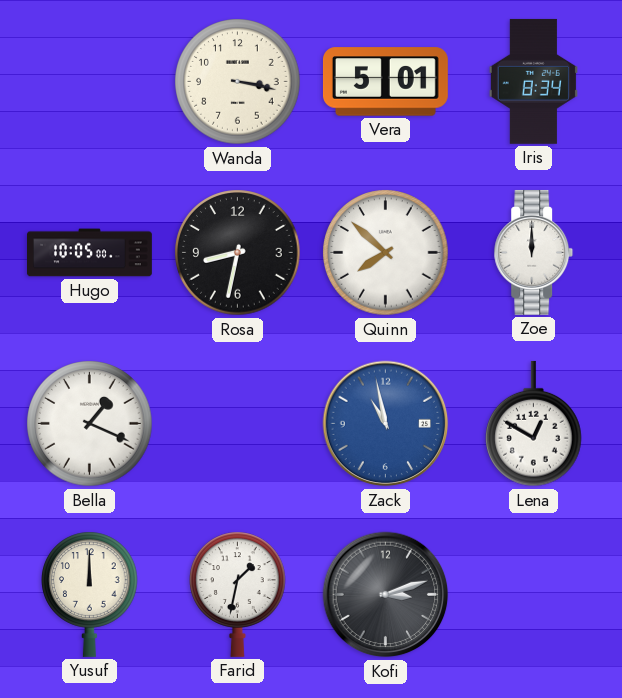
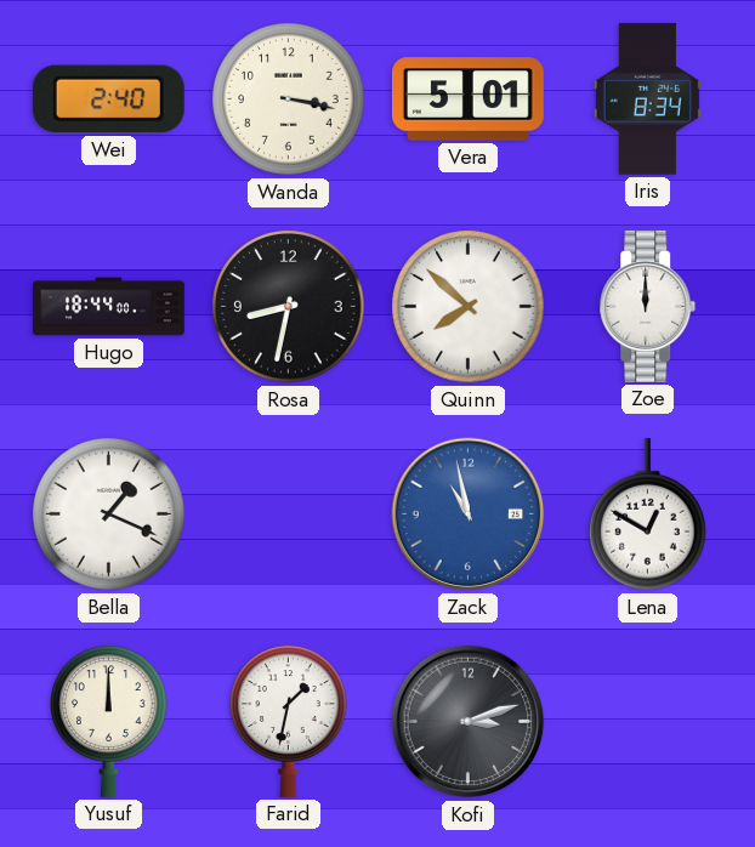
Wei: none -> 2:40
Hugo: 10:05 -> 18:44
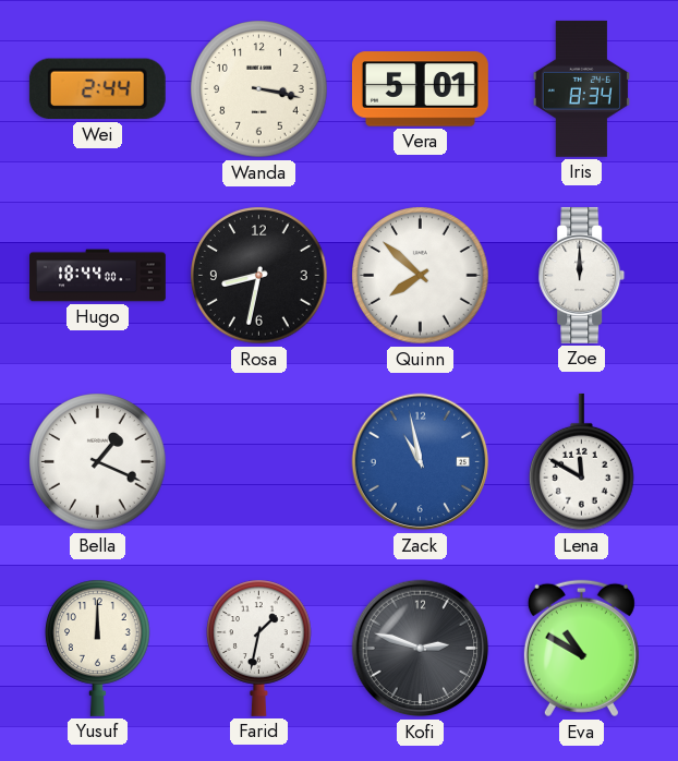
Wei: 2:40 -> 2:44
Lena: 12:50 -> 11:50
Kofi: 3:12 -> 2:48
Eva: none -> 10:50
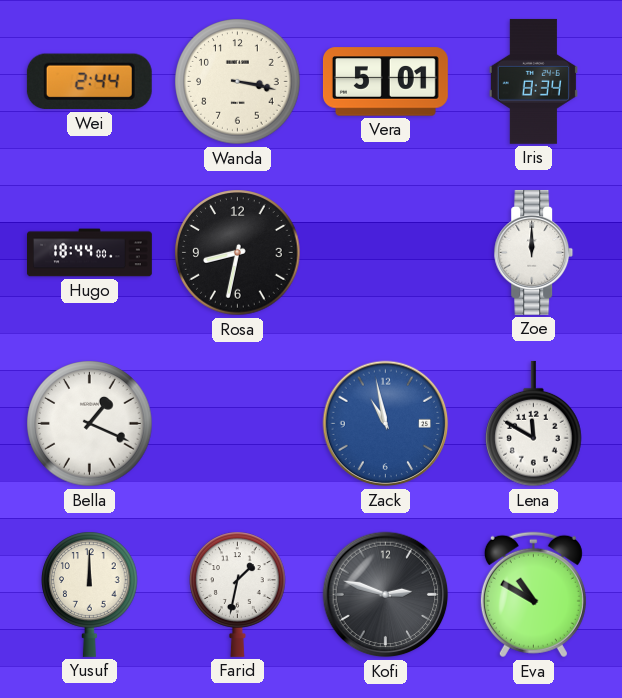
Quinn: 7:52 -> none
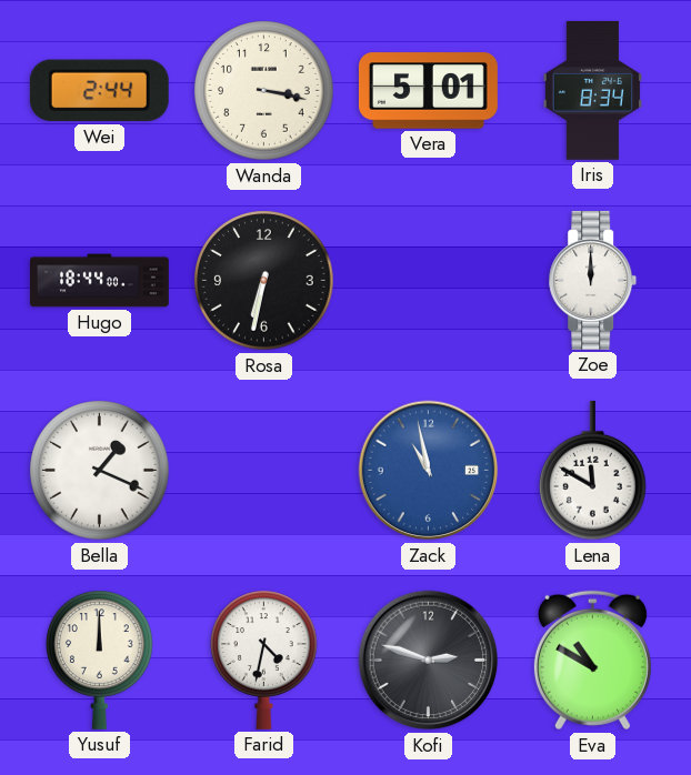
Rosa: 8:32 -> 6:32
Farid: 1:32 -> 4:32
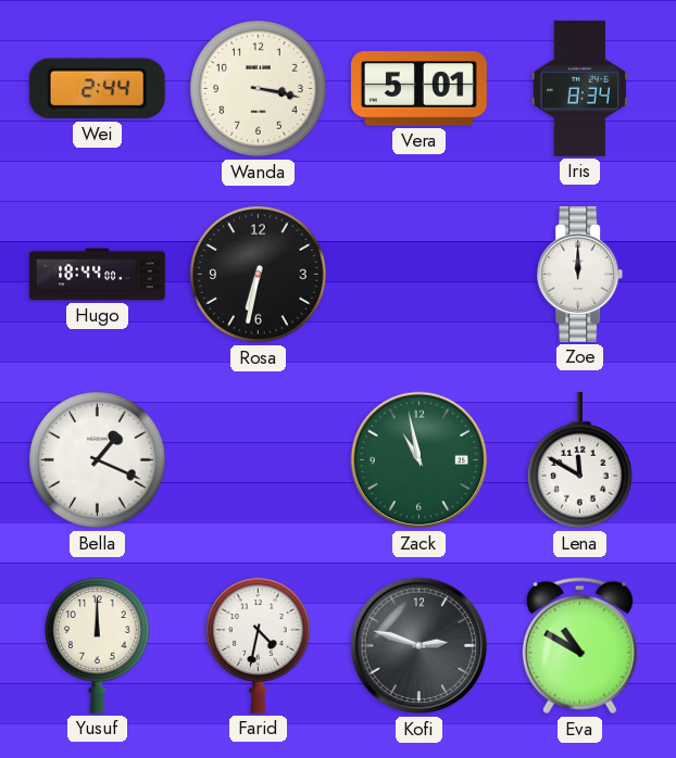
Zack dial: blue -> green
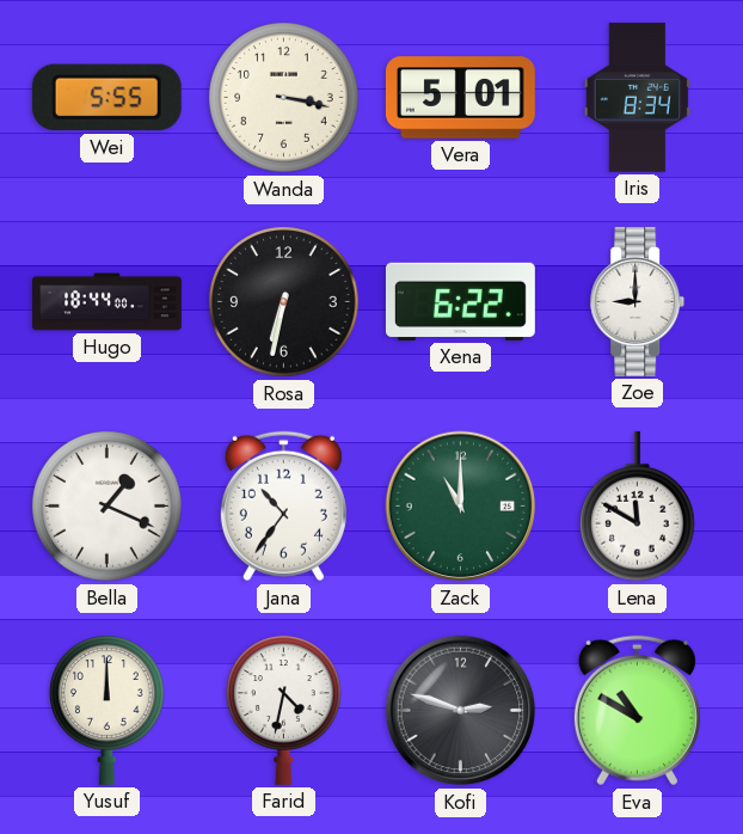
Wei: 2:44 -> 5:55
Xena: none -> 6:22
Zoe: 12:00 -> 9:00
Jana: none -> 10:36
Zack: 10:58 -> 11:00
